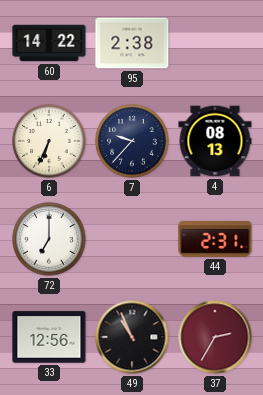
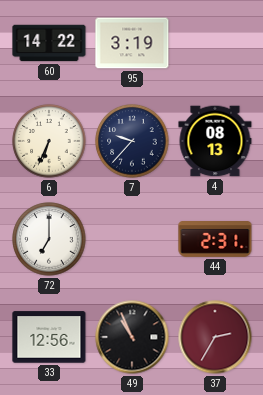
95: 2:38 -> 3:19
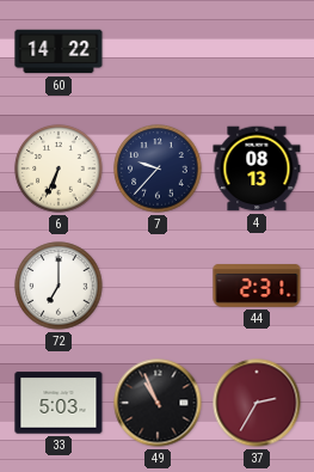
95: 3:19 -> none
33: 12:56 -> 5:03
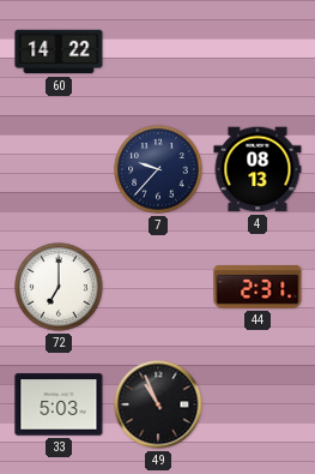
6: 6:34 -> none
37: 2:35 -> none
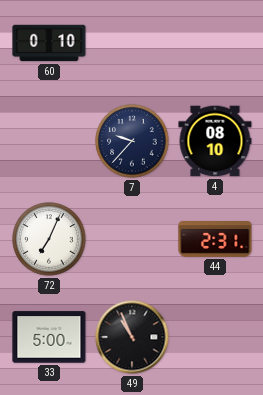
60: 14:22 -> 0:10
4: 08:13 -> 08:10
72: 7:00 -> 7:04
33: 5:03 -> 5:00
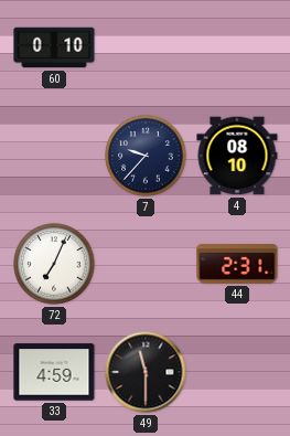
33: 5:00 -> 4:59
49: 10:56 -> 11:30
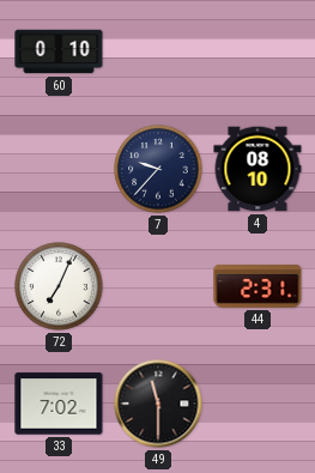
33: 4:59 -> 7:02
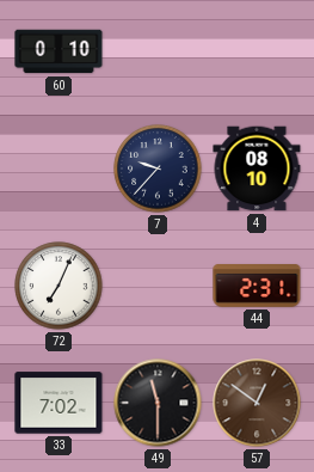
57: none -> 12:51
